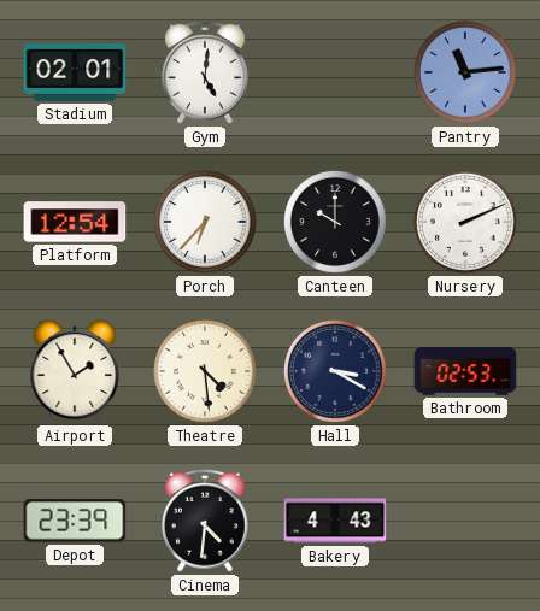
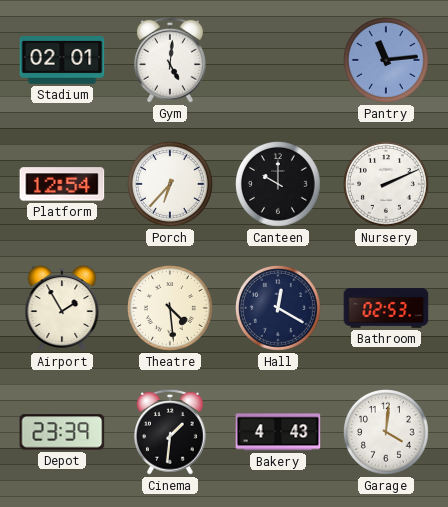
Hall: 3:20 -> 12:20
Cinema: 4:31 -> 1:31
Garage: none -> 4:01
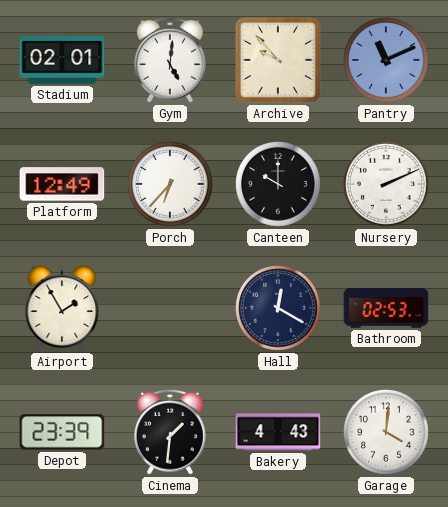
Archive: none -> 9:53
Pantry: 11:14 -> 11:11
Platform: 12:54 -> 12:49
Theatre: 4:29 -> none
